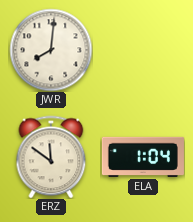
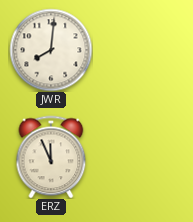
ERZ: 11:51 -> 11:56
ELA: 1:04 -> none
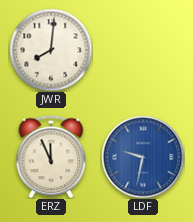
LDF: none -> 9:32
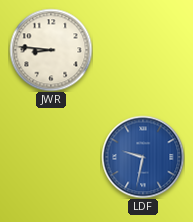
JWR: 8:01 -> 8:46
ERZ: 11:56 -> none
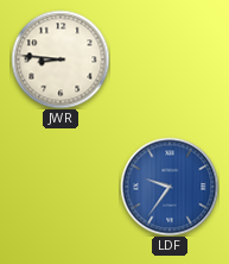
LDF: 9:32 -> 9:36
